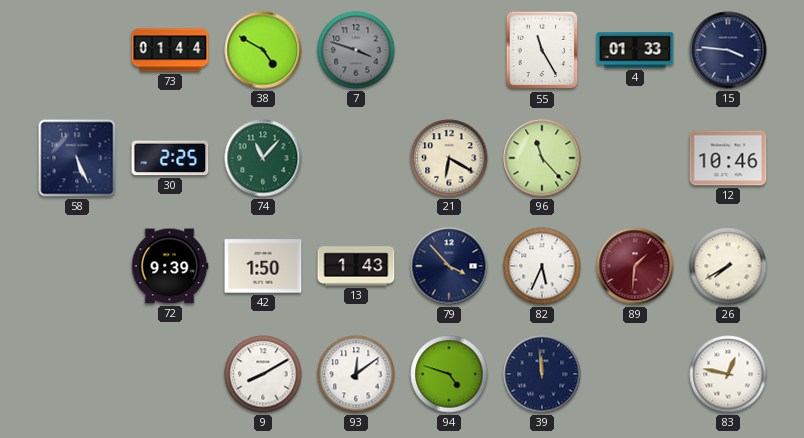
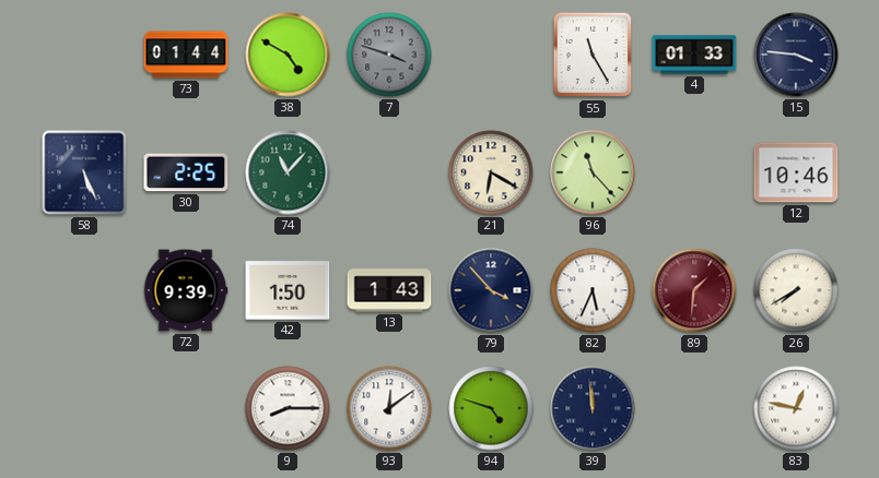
9: 8:10 -> 8:15
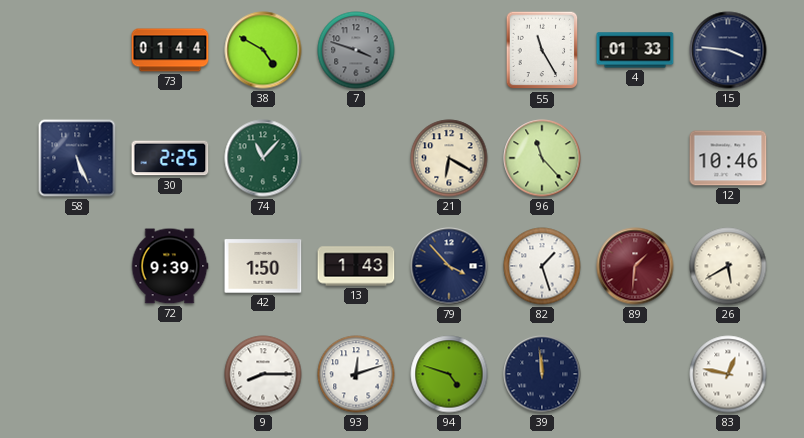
82: 5:34 -> 1:27
26: 7:40 -> 5:40
93: 12:09 -> 12:12
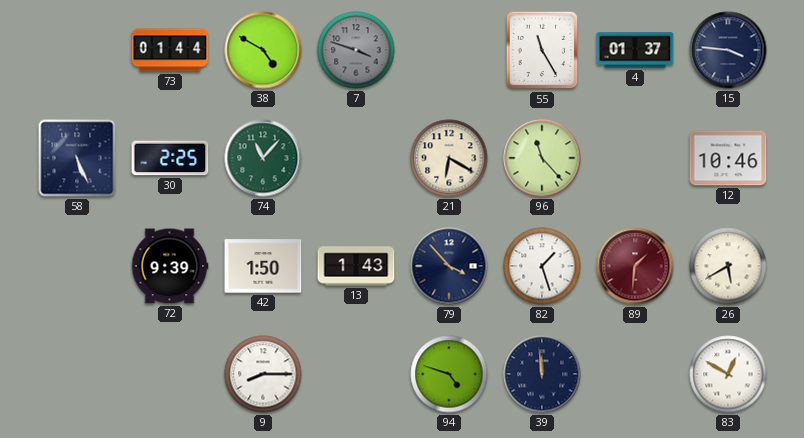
4: 01:33 -> 01:37
93: 12:12 -> none
83: 12:47 -> 12:50
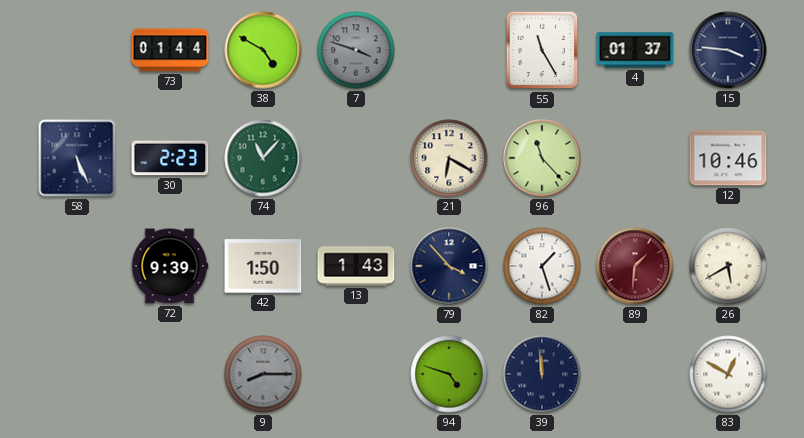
30: 2:25 -> 2:23
9 dial: white -> grey
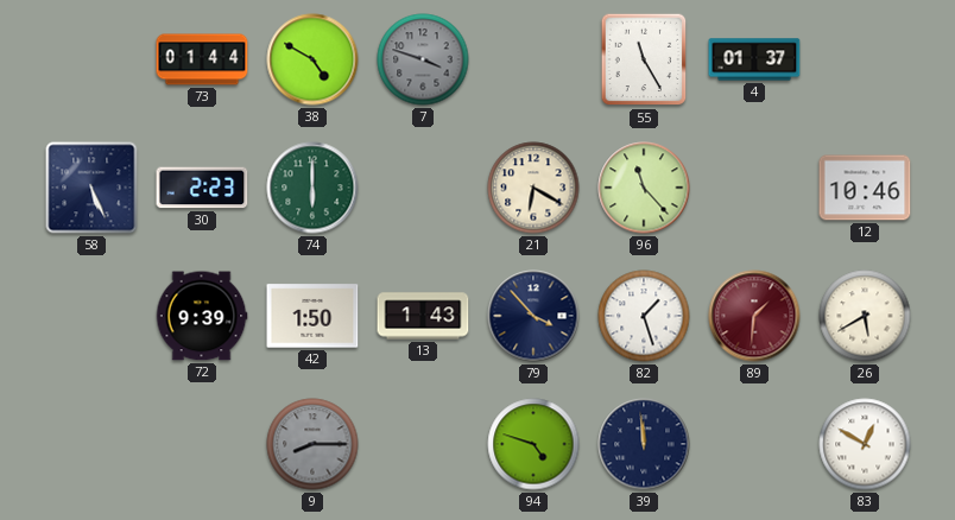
15: 3:46 -> none
74: 11:07 -> 6:00
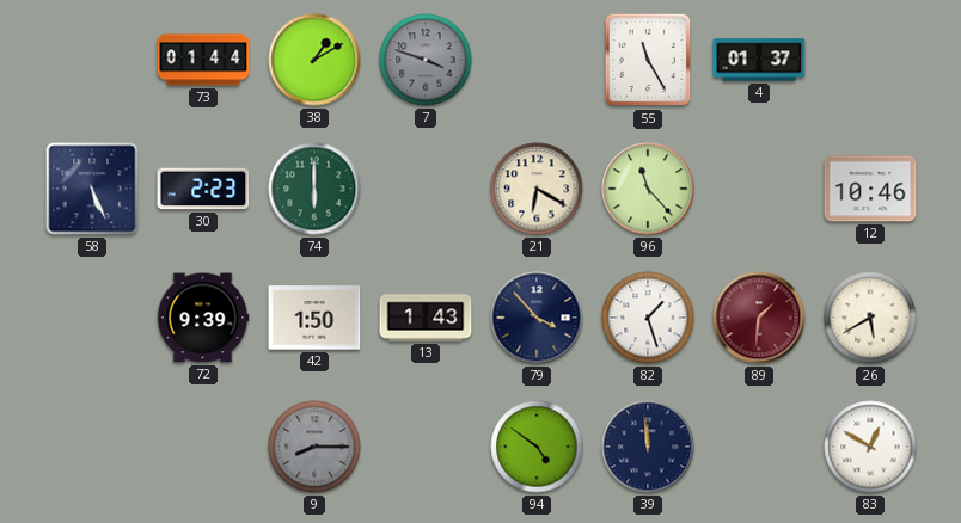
38: 4:50 -> 1:10
94: 4:48 -> 4:51
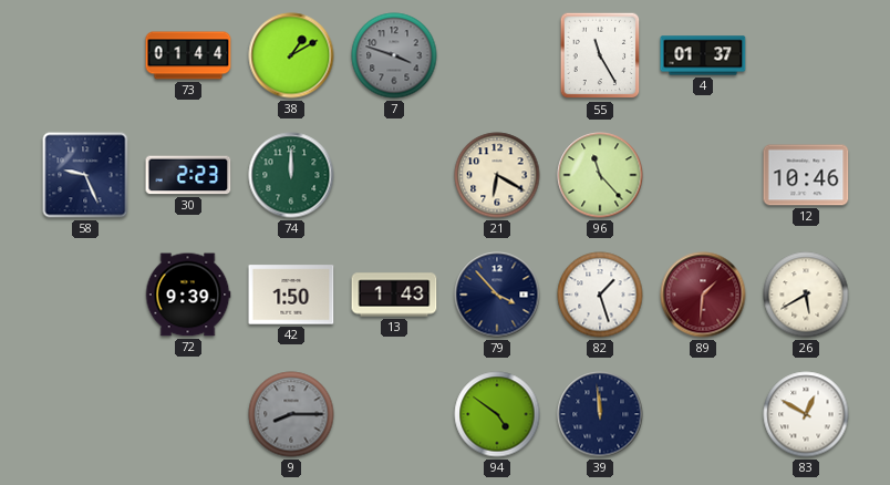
58: 5:26 -> 9:26
74: 6:00 -> 12:00
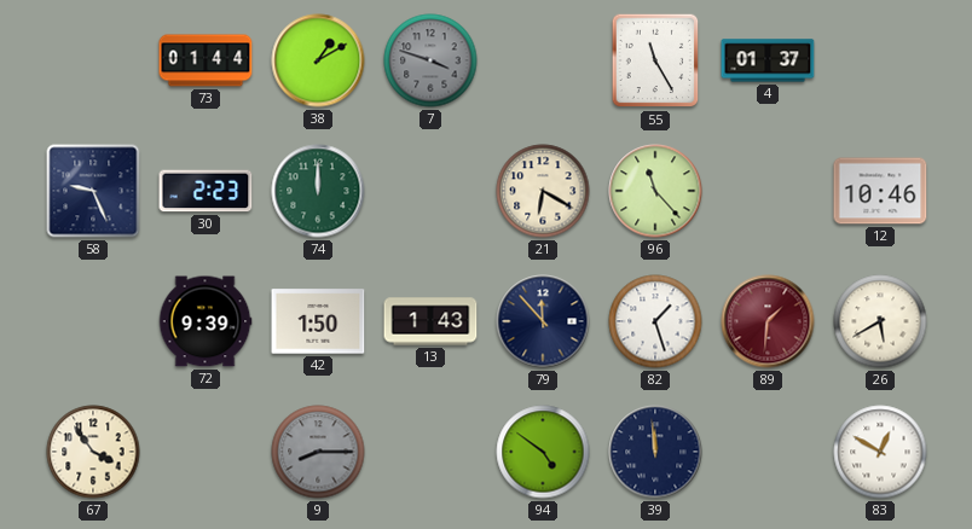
79: 3:53 -> 11:53
67: none -> 3:54
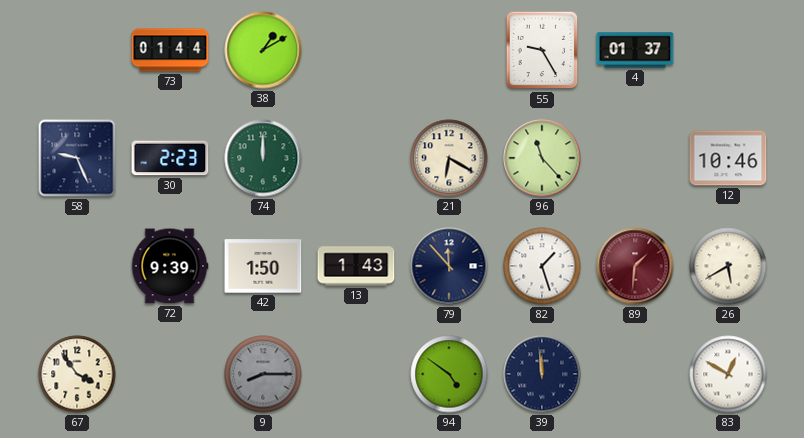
7: 3:48 -> none
55: 11:25 -> 9:25
